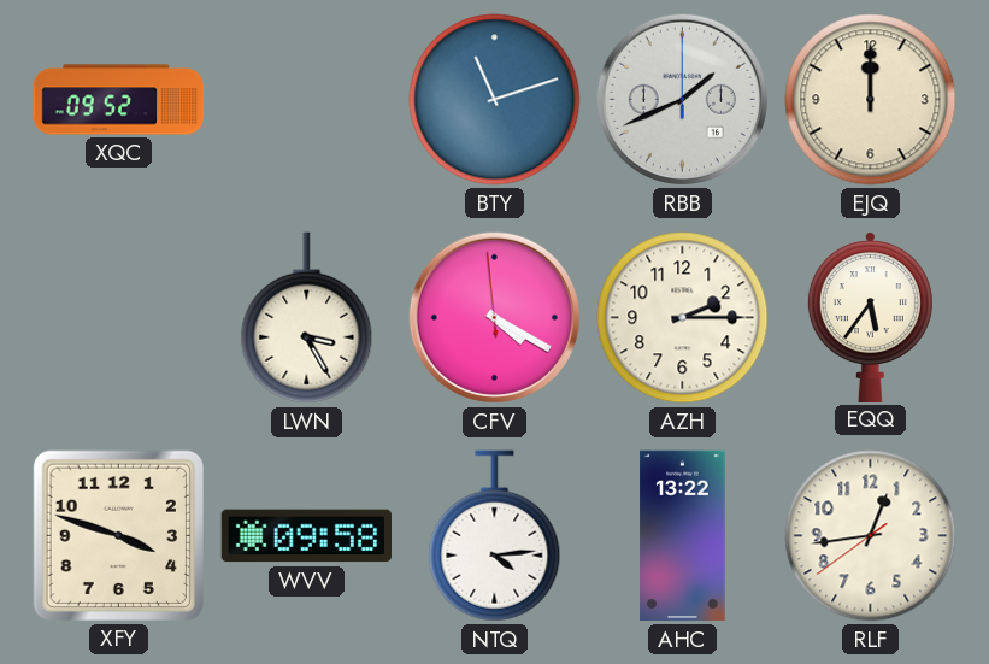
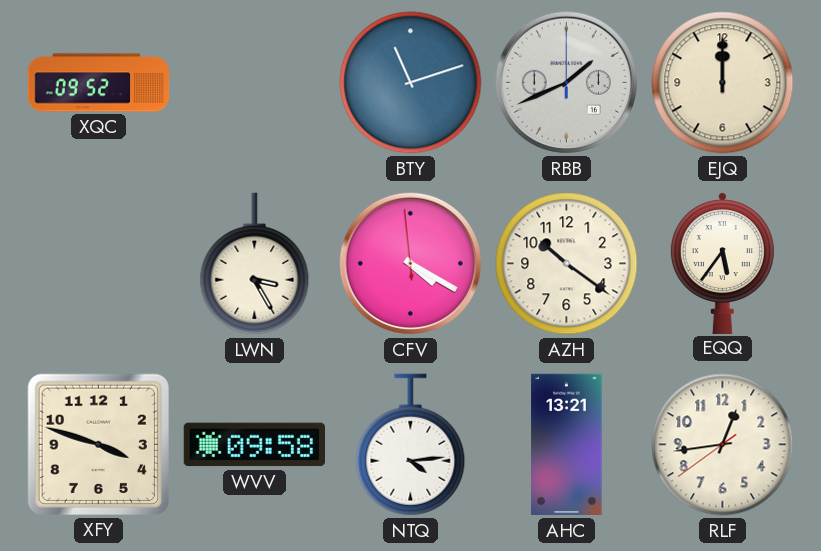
AZH: 2:15 -> 10:21
AHC: 13:22 -> 13:21
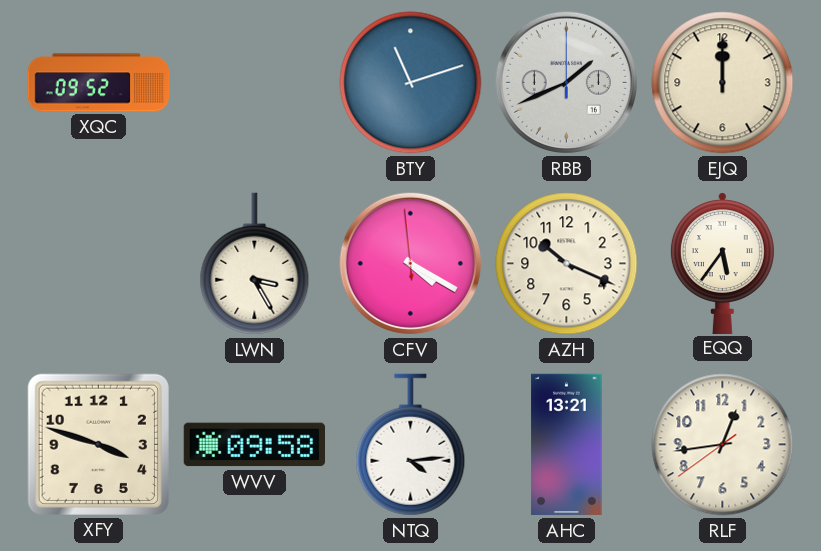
AZH: 10:21 -> 10:19
